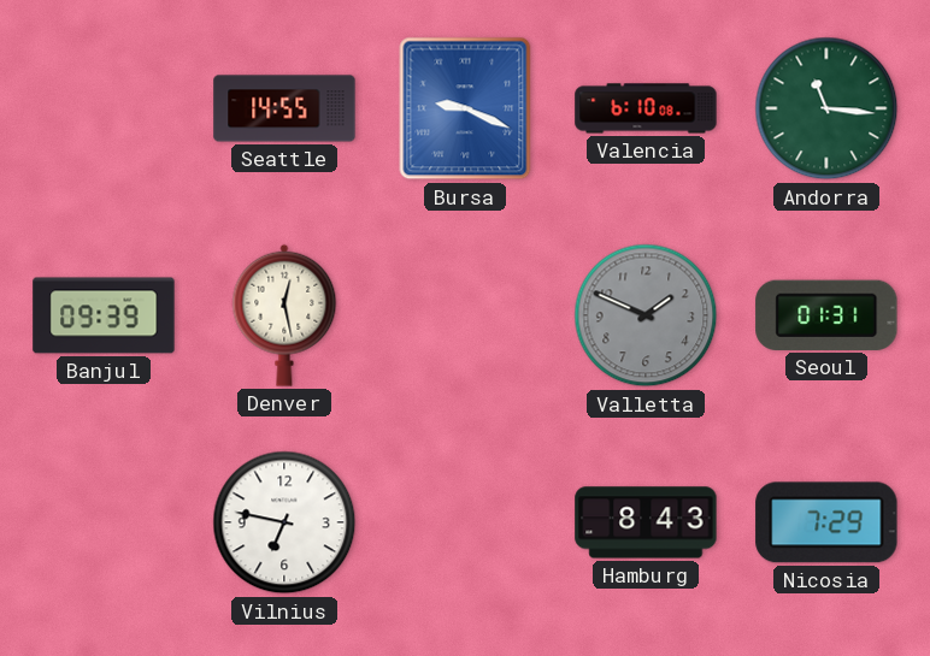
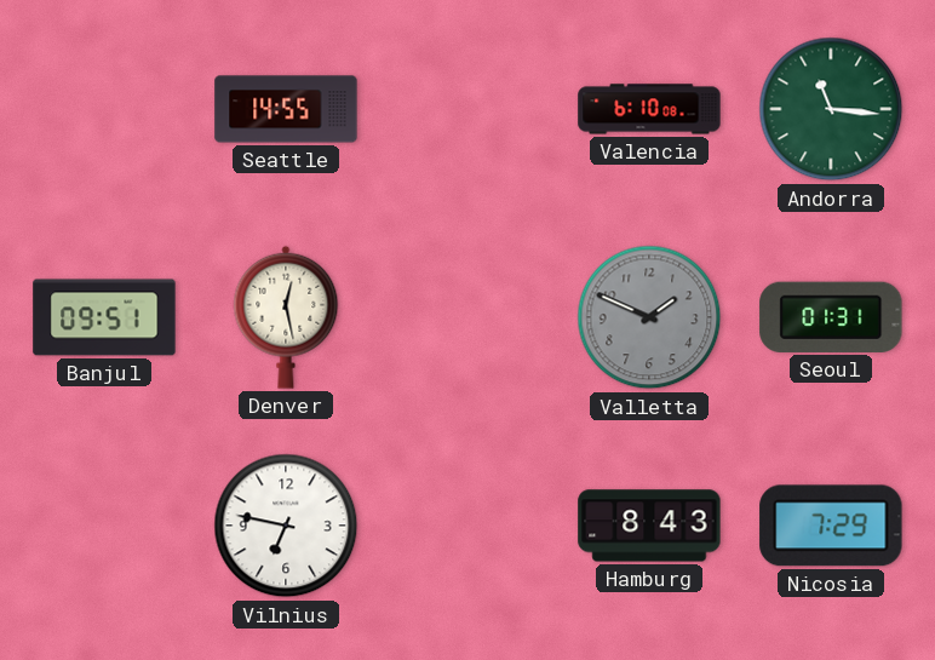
Bursa: 9:19 -> none
Banjul: 09:39 -> 09:51
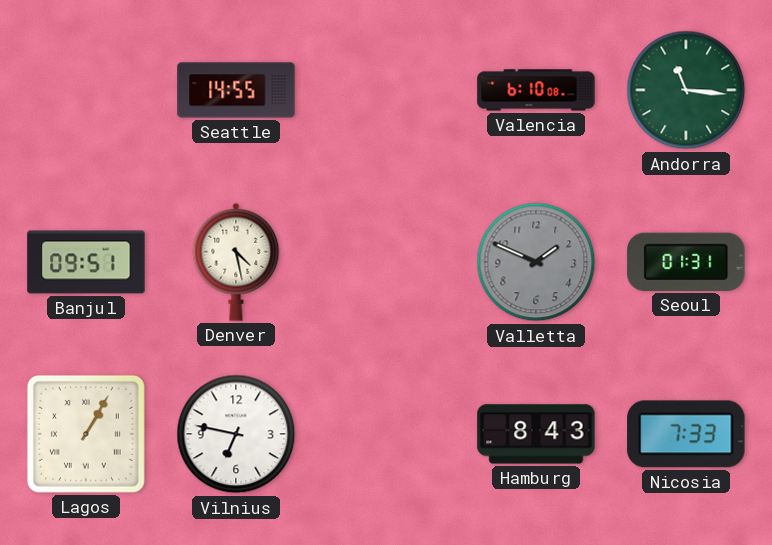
Denver: 12:28 -> 4:28
Lagos: none -> 1:05
Nicosia: 7:29 -> 7:33
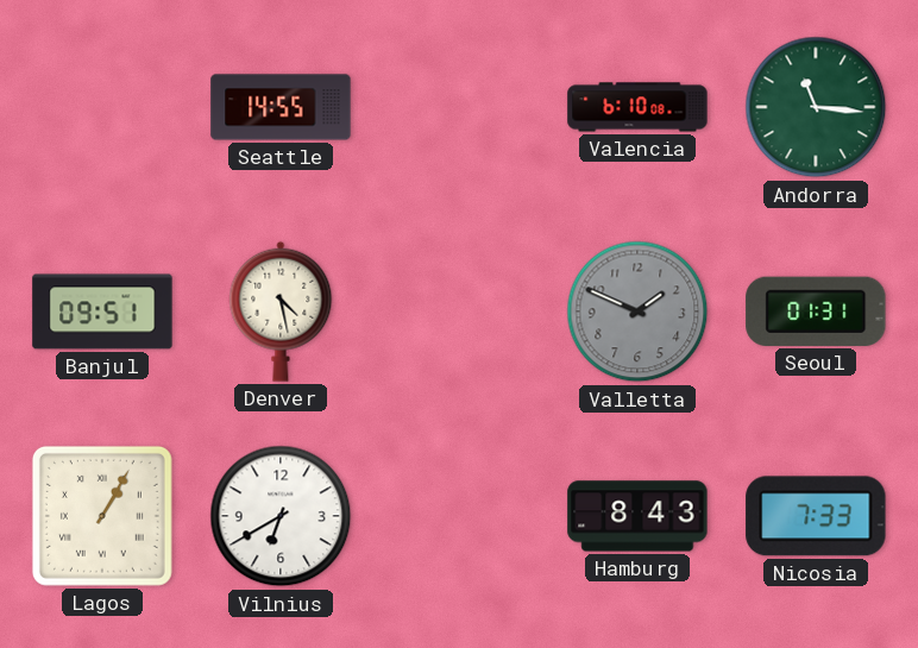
Vilnius: 6:47 -> 6:40
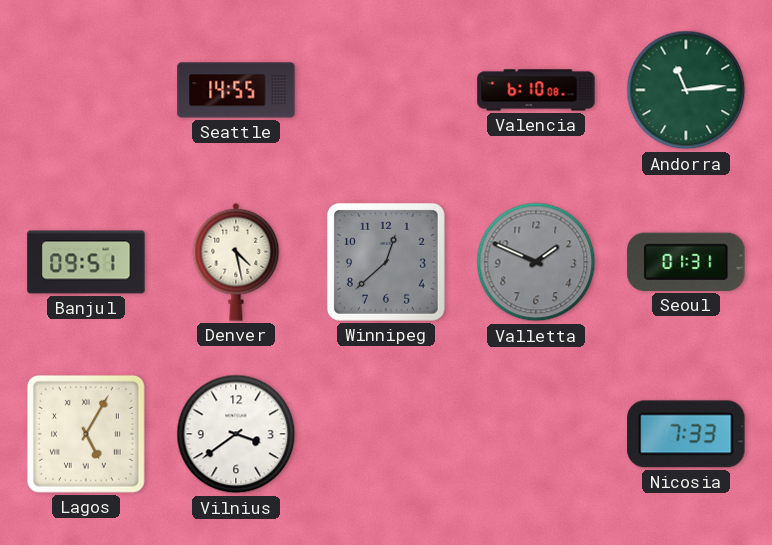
Andorra: 11:16 -> 11:14
Winnipeg: none -> 12:38
Lagos: 1:05 -> 5:05
Vilnius: 6:40 -> 3:39
Hamburg: 8:43 -> none
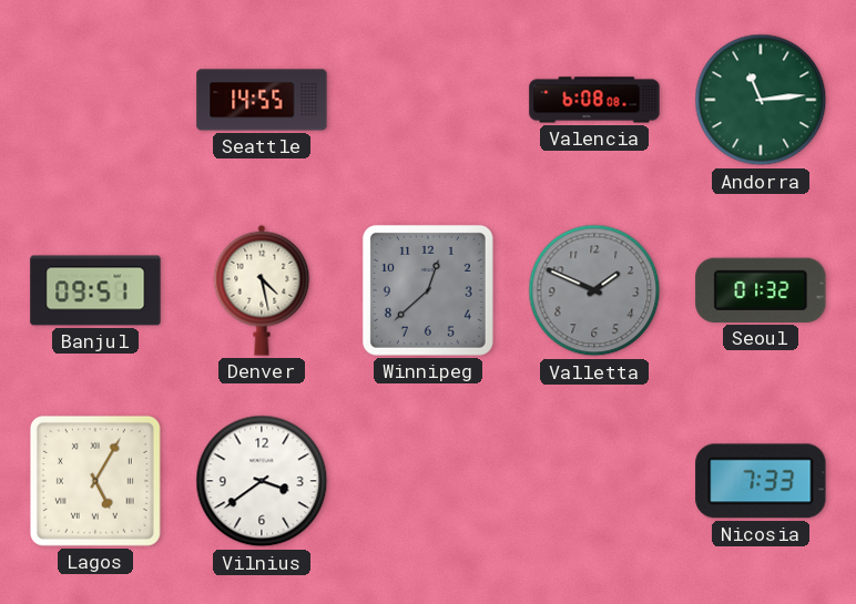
Valencia: 6:10 -> 6:08
Seoul: 01:31 -> 01:32
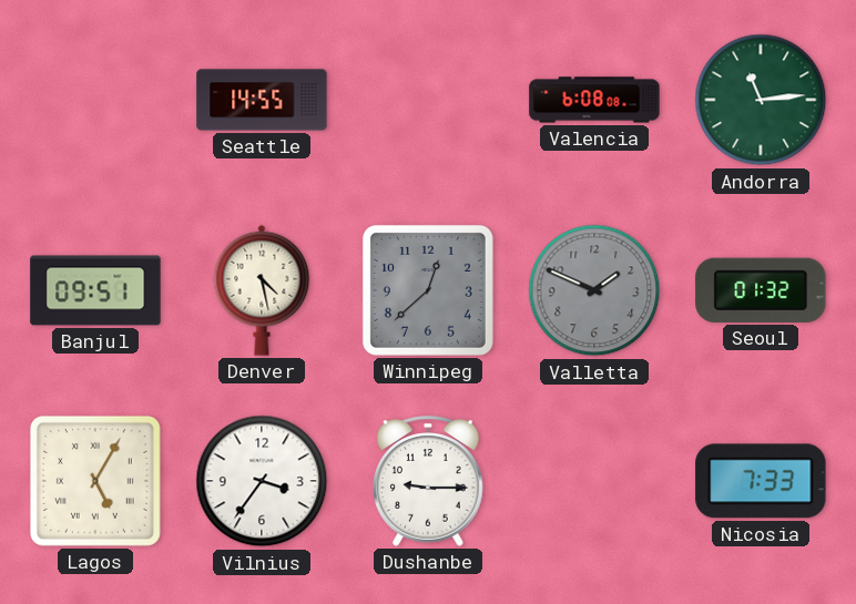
Vilnius: 3:39 -> 3:36
Dushanbe: none -> 9:15
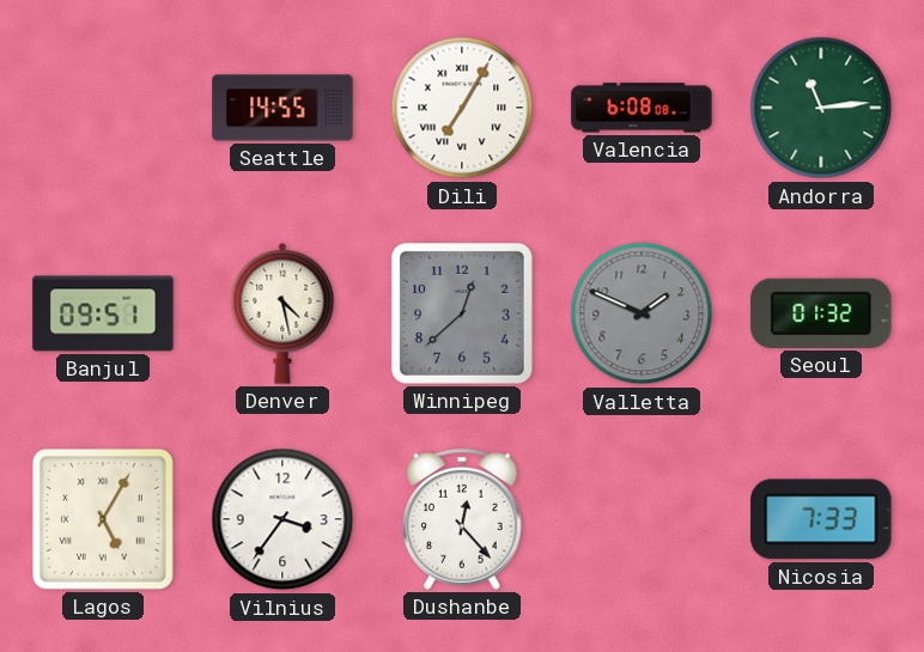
Dili: none -> 7:05
Dushanbe: 9:15 -> 12:23
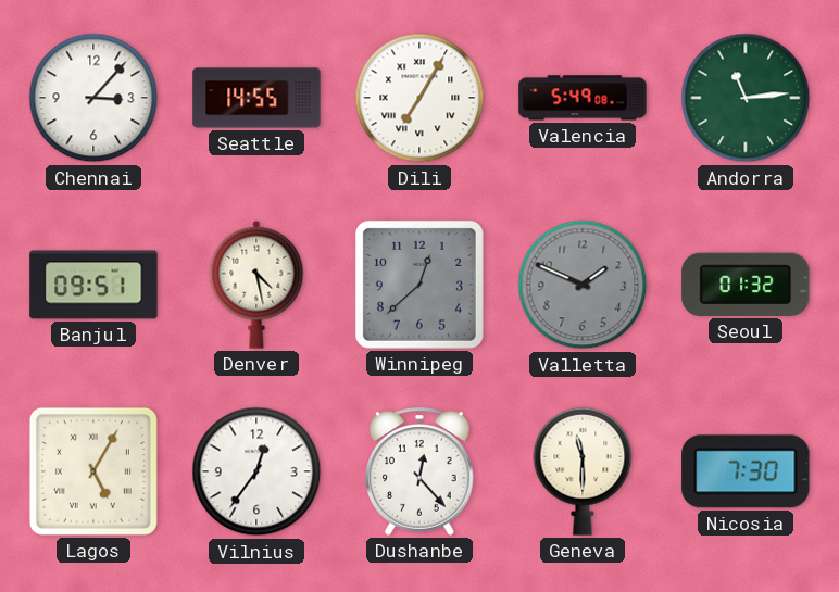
Chennai: none -> 3:07
Valencia: 6:08 -> 5:49
Vilnius: 3:36 -> 12:36
Geneva: none -> 11:30
Nicosia: 7:33 -> 7:30
